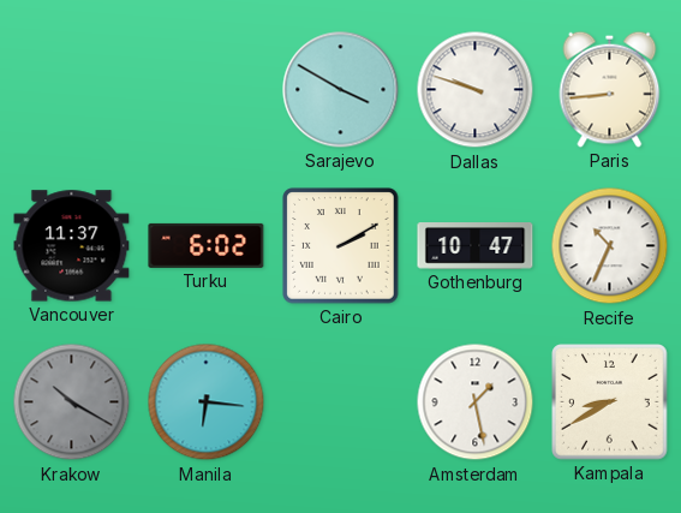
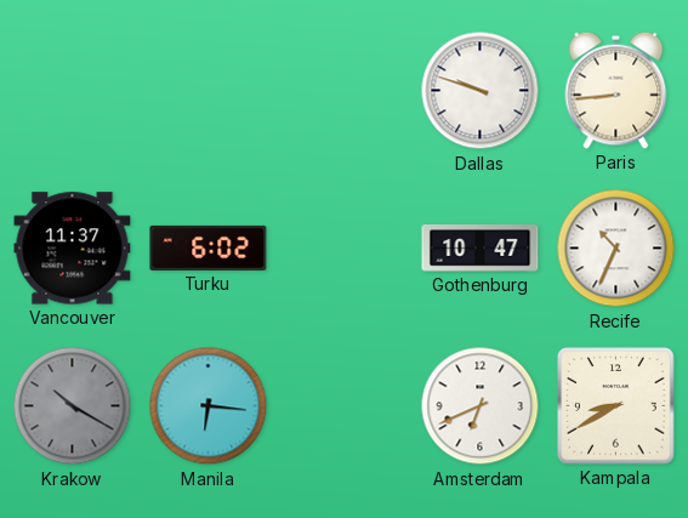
Sarajevo: 3:50 -> none
Cairo: 2:10 -> none
Amsterdam: 1:28 -> 6:41
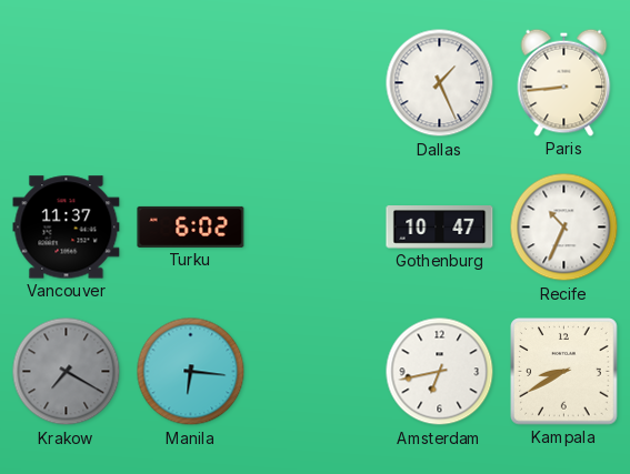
Dallas: 9:48 -> 1:26
Krakow: 10:20 -> 7:20
Amsterdam: 6:41 -> 6:43
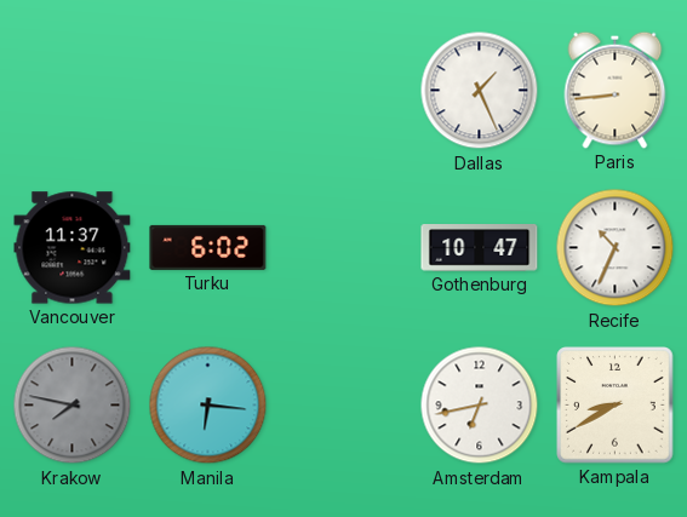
Krakow: 7:20 -> 7:47
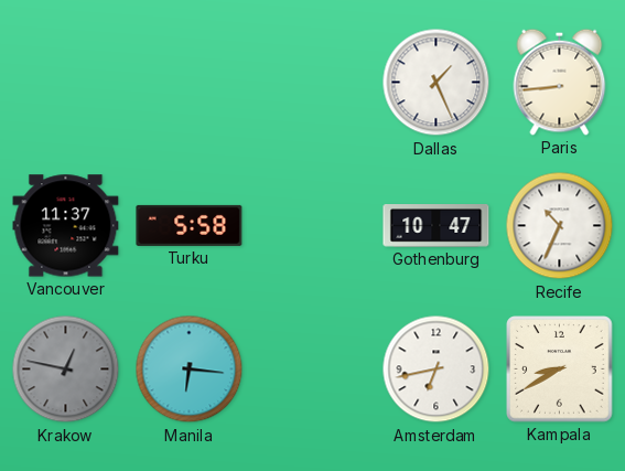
Turku: 6:02 -> 5:58
Krakow: 7:47 -> 12:47
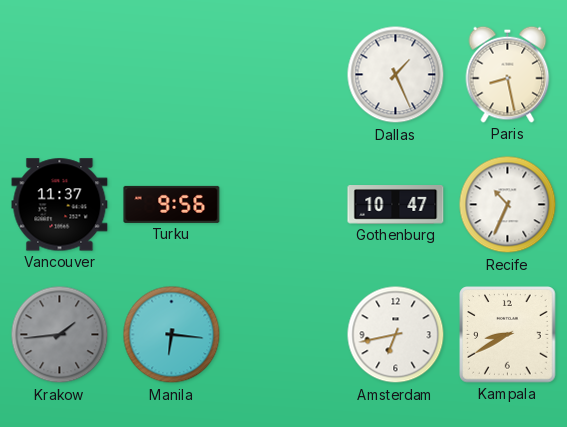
Paris: 8:44 -> 8:28
Turku: 5:58 -> 9:56
Krakow: 12:47 -> 1:44
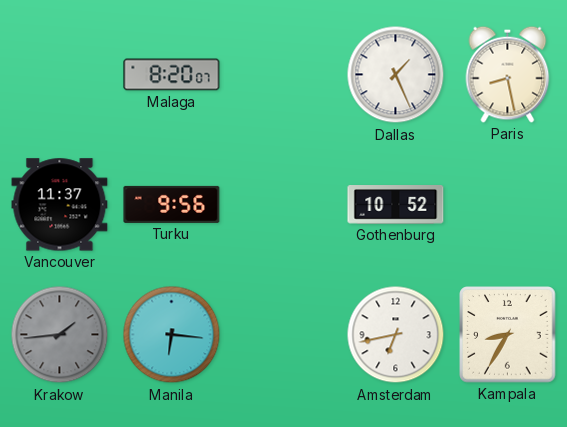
Malaga: none -> 8:20
Gothenburg: 10:47 -> 10:52
Recife: 10:34 -> none
Kampala: 8:40 -> 8:35
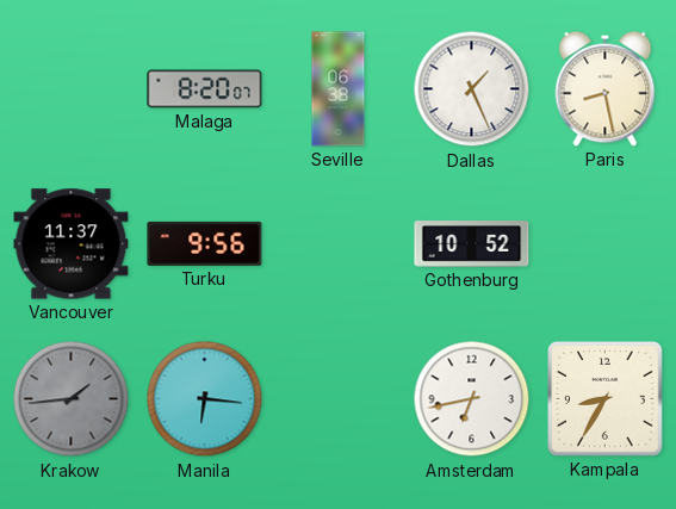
Seville: none -> 06:38
